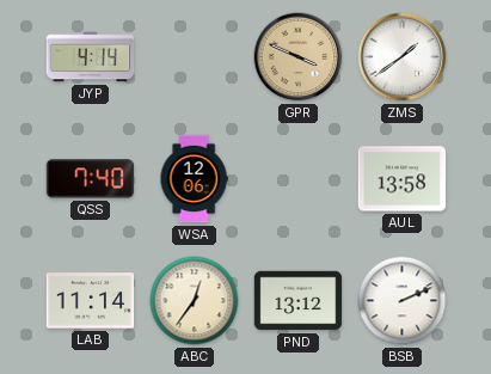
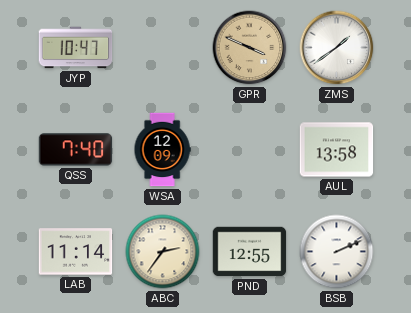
JYP: 4:14 -> 10:47
WSA: 12:06 -> 12:09
ABC: 12:36 -> 2:36
PND: 13:12 -> 12:55
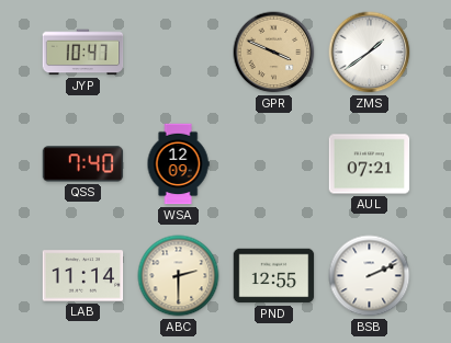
AUL: 13:58 -> 07:21
ABC: 2:36 -> 2:30
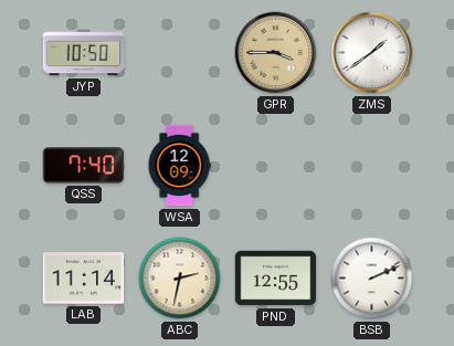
JYP: 10:47 -> 10:50
GPR: 3:49 -> 3:45
AUL: 07:21 -> none
ABC: 2:30 -> 2:32
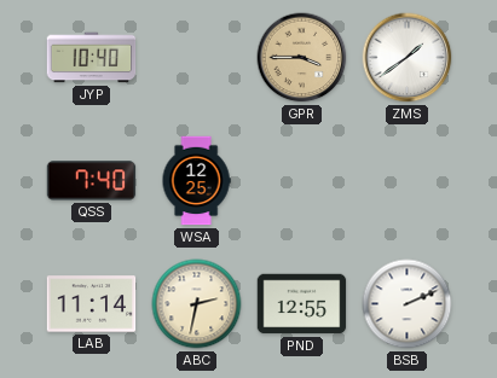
JYP: 10:50 -> 10:40
WSA: 12:09 -> 12:25
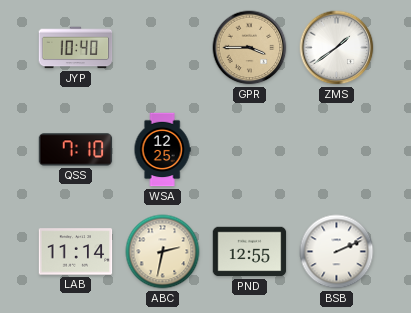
QSS: 7:40 -> 7:10
